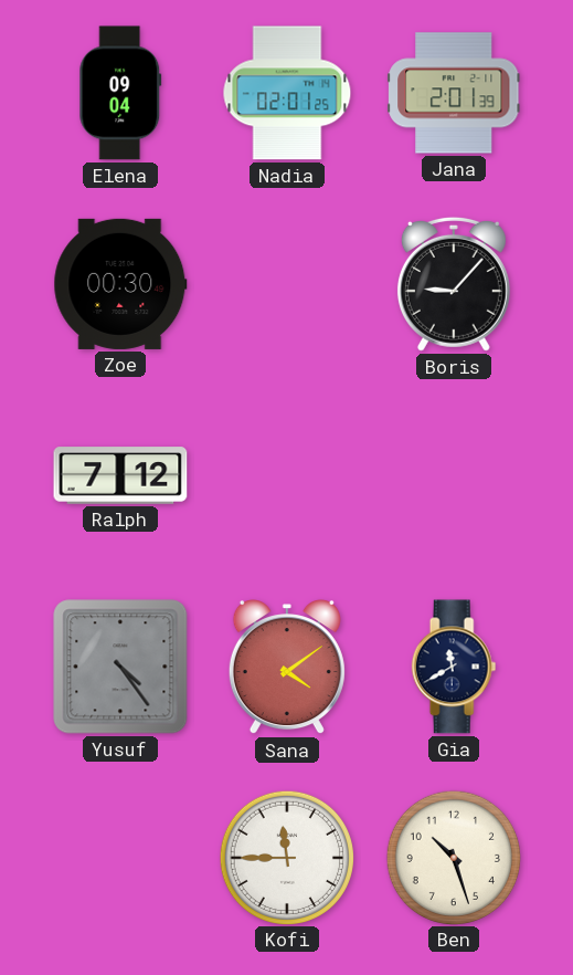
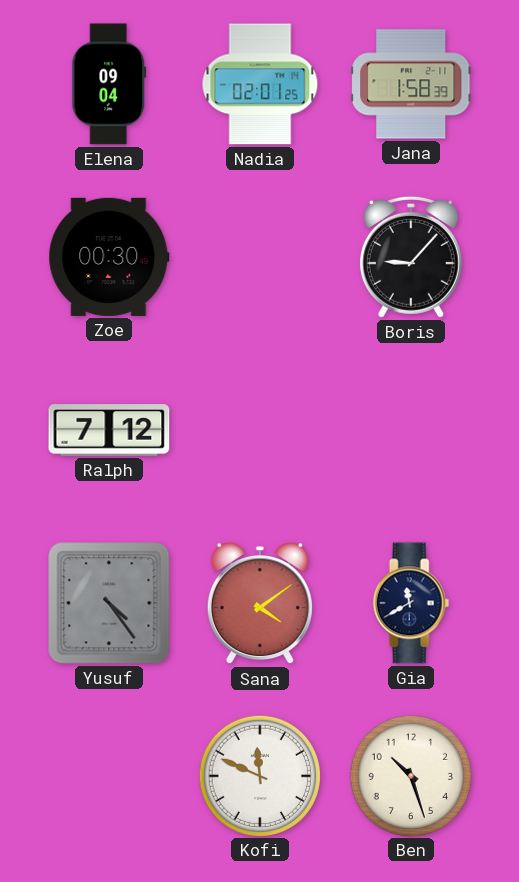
Jana: 2:01 -> 1:58
Kofi: 11:45 -> 11:49
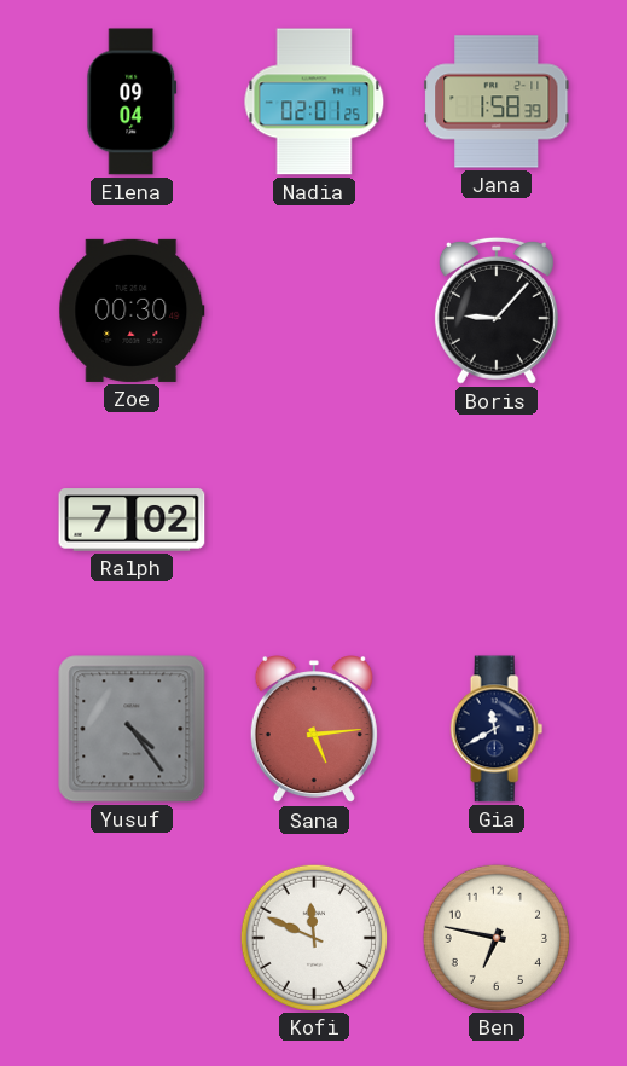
Ralph: 7:12 -> 7:02
Sana: 4:09 -> 5:14
Ben: 10:27 -> 6:47
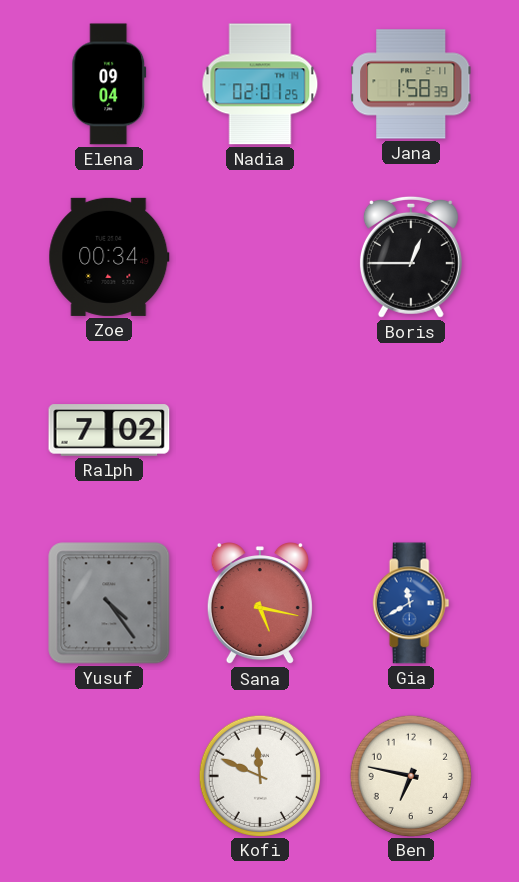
Zoe: 00:30 -> 00:34
Boris: 9:07 -> 12:45
Sana: 5:14 -> 5:17
Gia dial: navy -> blue
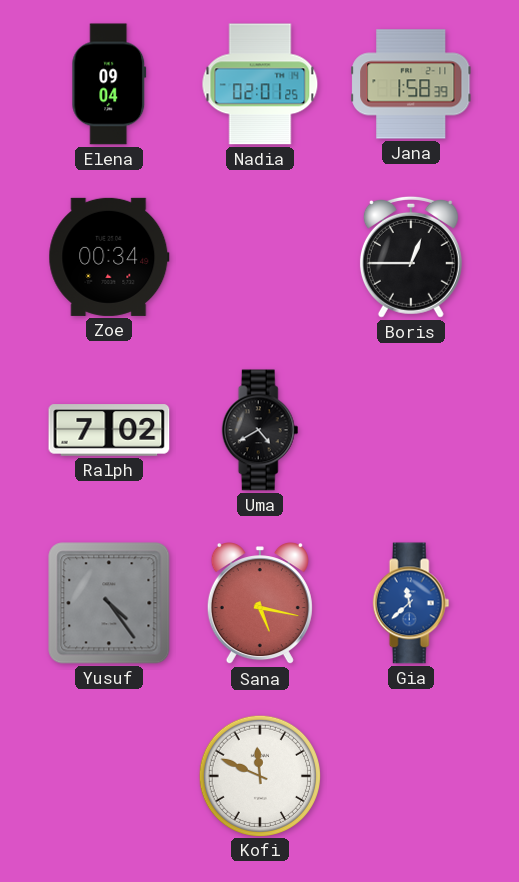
Uma: none -> 4:40
Gia: 11:40 -> 11:38
Ben: 6:47 -> none
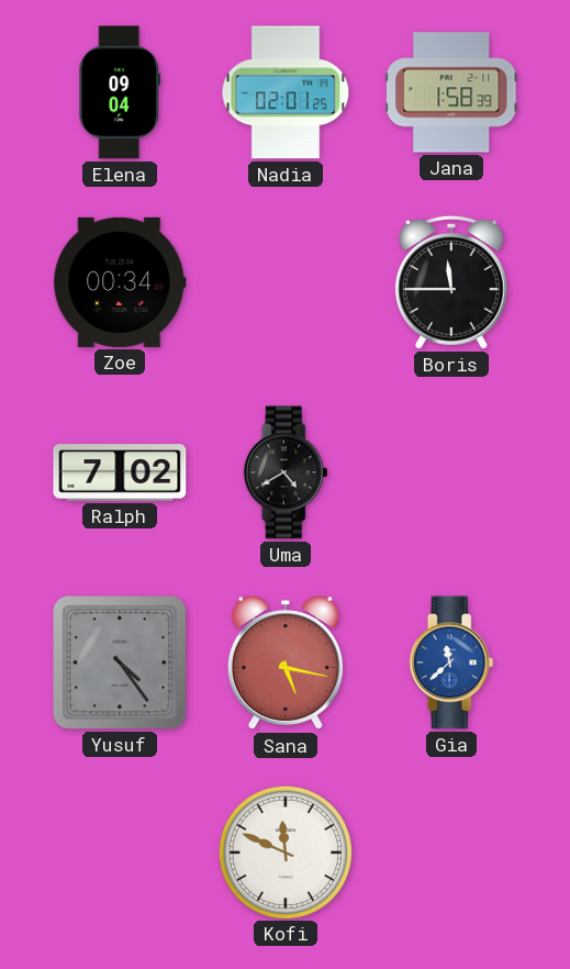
Boris: 12:45 -> 11:45
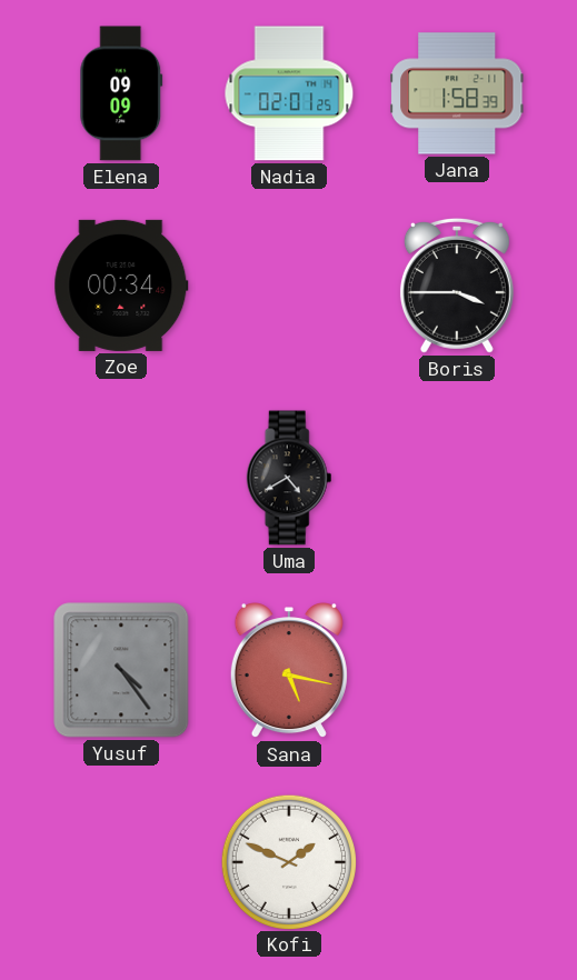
Elena: 09:04 -> 09:09
Boris: 11:45 -> 3:45
Ralph: 7:02 -> none
Gia: 11:38 -> none
Kofi: 11:49 -> 1:49
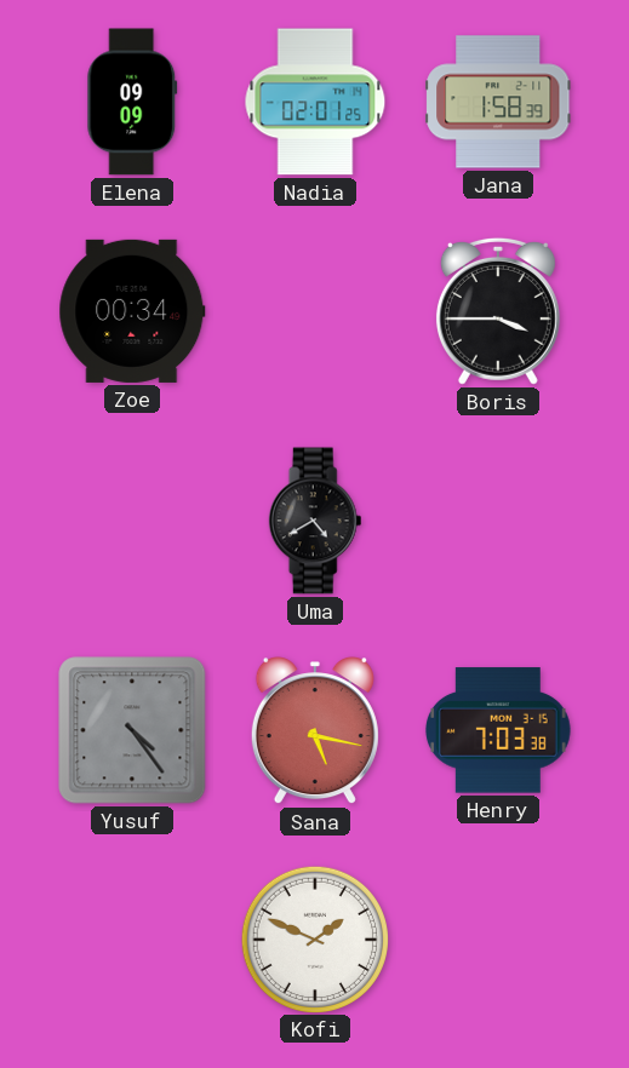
Henry: none -> 7:03
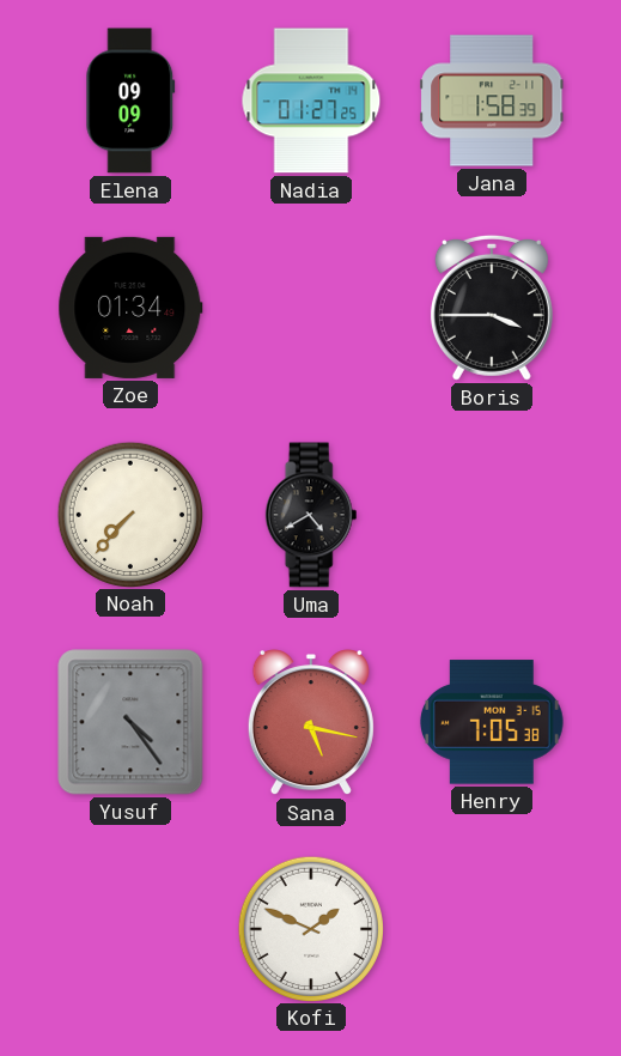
Nadia: 02:01 -> 01:27
Zoe: 00:34 -> 01:34
Noah: none -> 7:37
Henry: 7:03 -> 7:05
